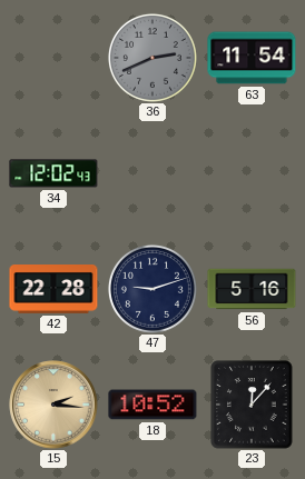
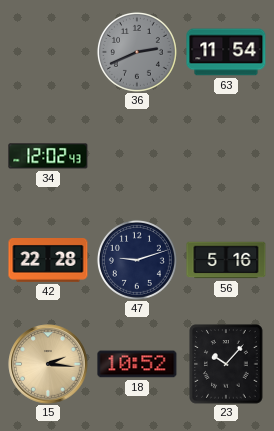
23: 12:07 -> 10:07
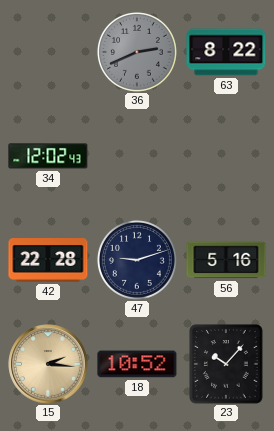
63: 11:54 -> 8:22
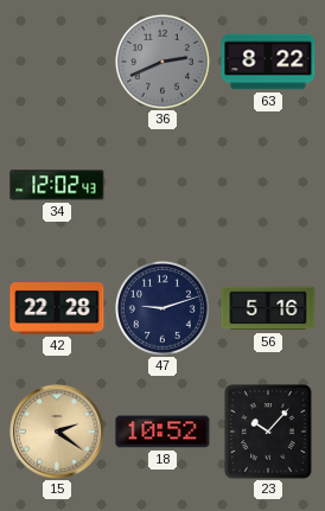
15: 2:16 -> 2:21
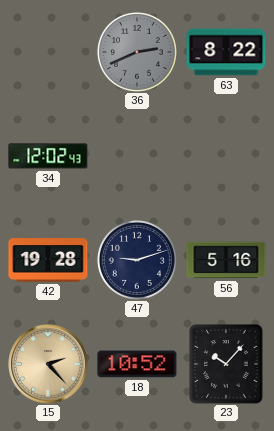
42: 22:28 -> 19:28
15: 2:21 -> 2:23
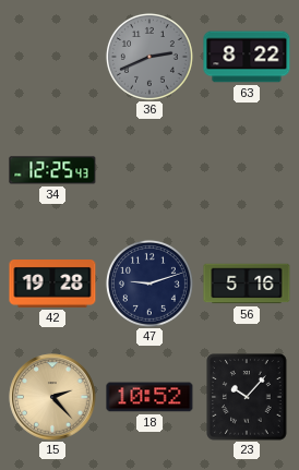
34: 12:02 -> 12:25
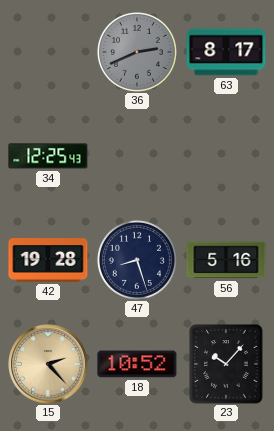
63: 8:22 -> 8:17
47: 9:12 -> 8:27
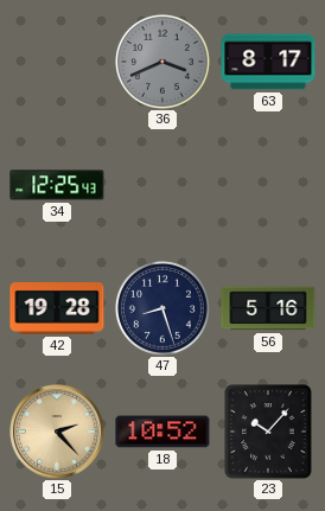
36: 2:41 -> 3:41
